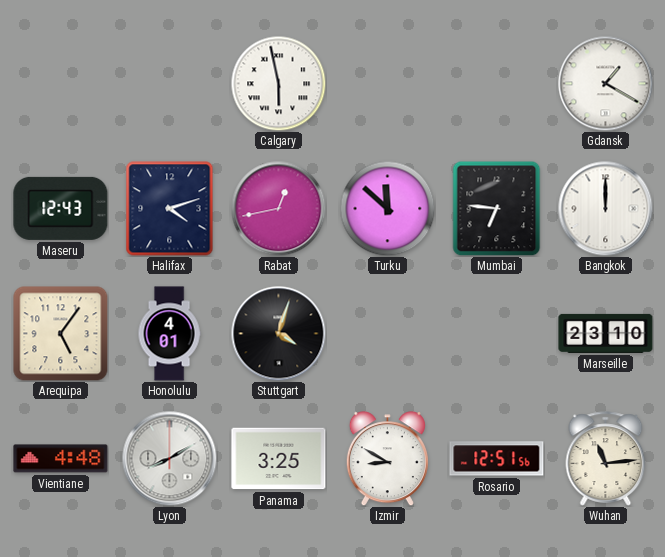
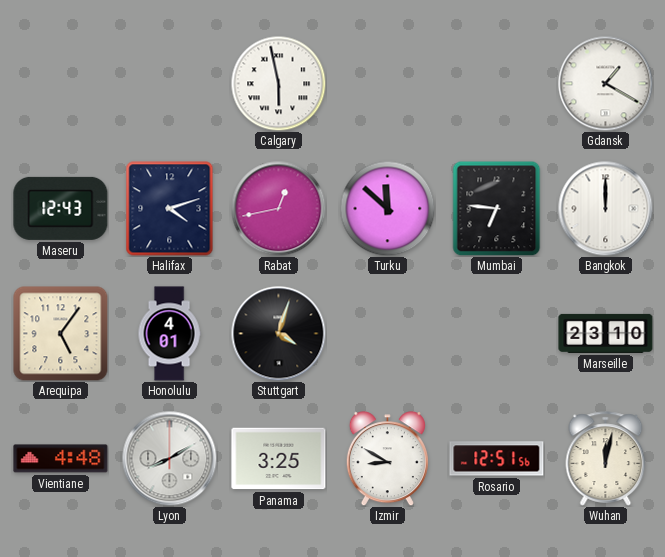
Wuhan: 11:14 -> 12:02
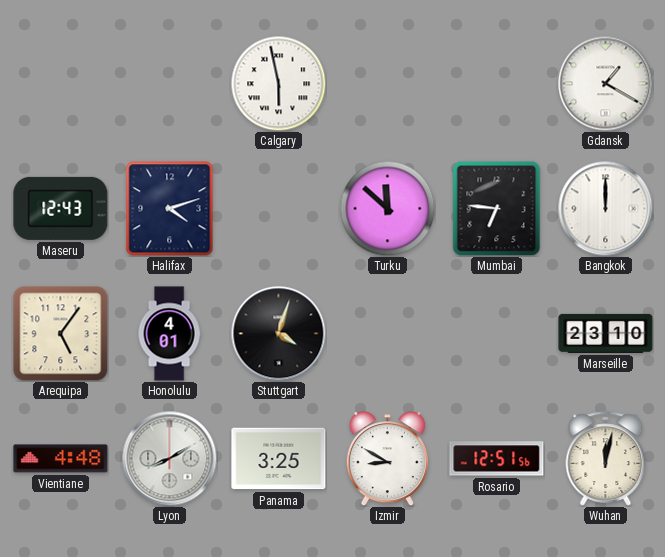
Rabat: 12:43 -> none
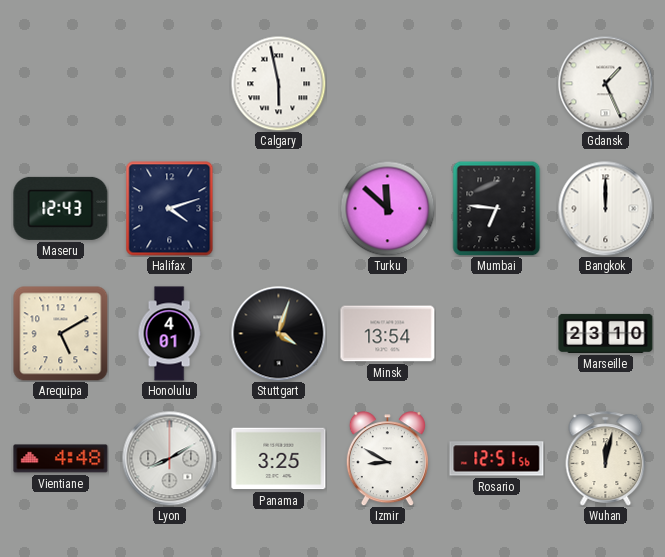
Gdansk: 1:20 -> 1:26
Arequipa: 5:06 -> 5:10
Minsk: none -> 13:54
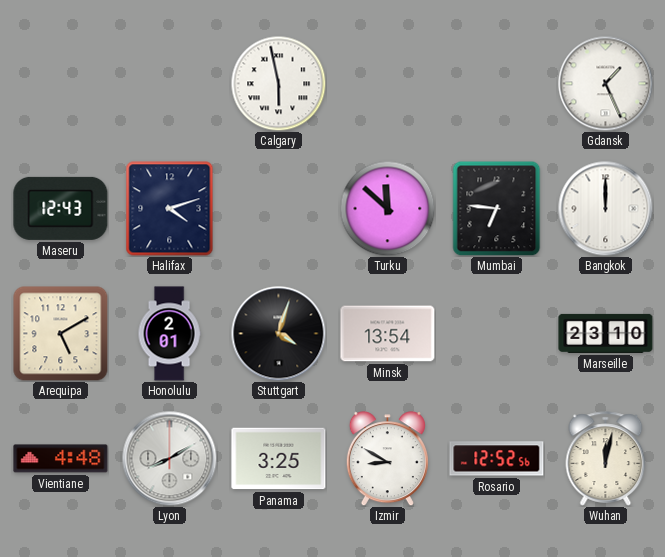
Honolulu: 4:01 -> 2:01
Rosario: 12:51 -> 12:52
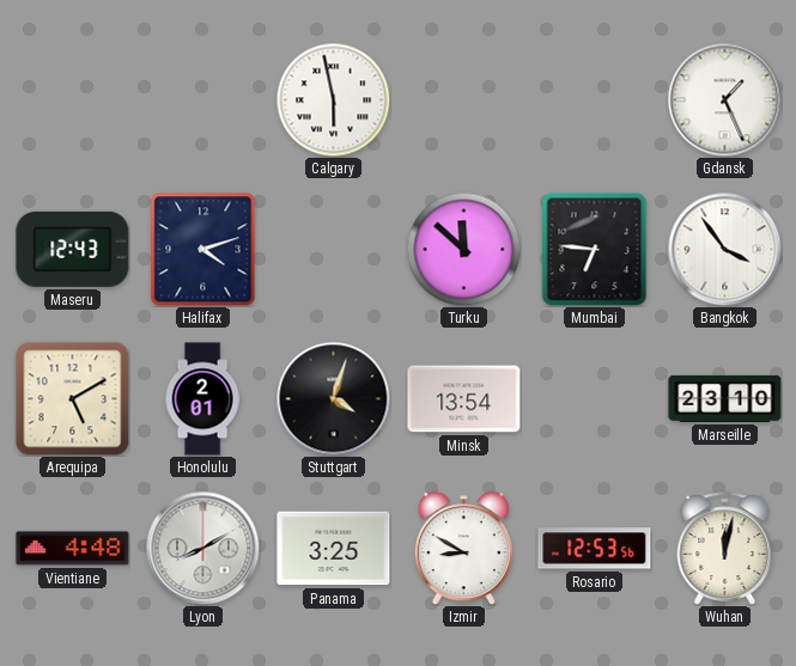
Bangkok: 12:00 -> 3:54
Rosario: 12:52 -> 12:53
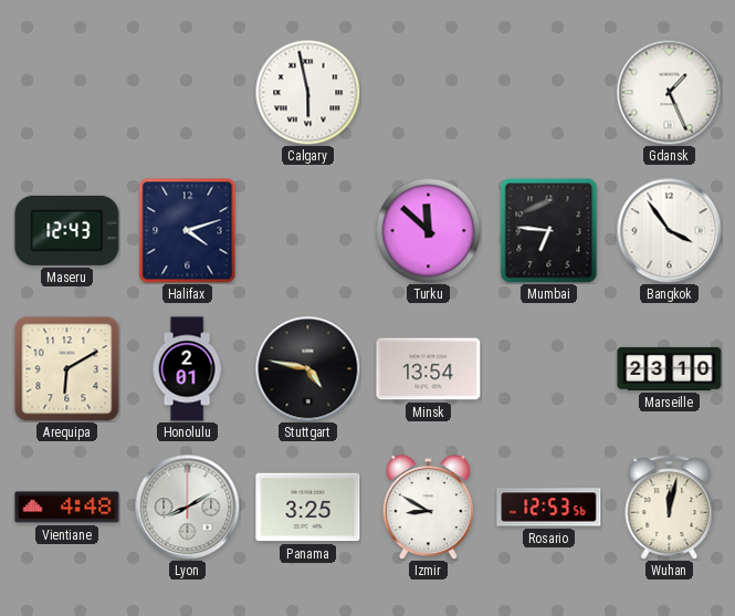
Arequipa: 5:10 -> 6:10
Stuttgart: 4:03 -> 4:47
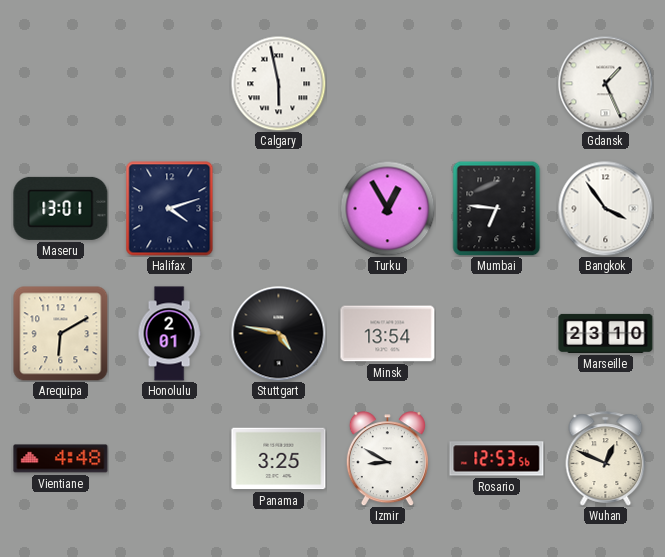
Maseru: 12:43 -> 13:01
Turku: 11:52 -> 12:55
Lyon: 8:10 -> none
Wuhan: 12:02 -> 12:49
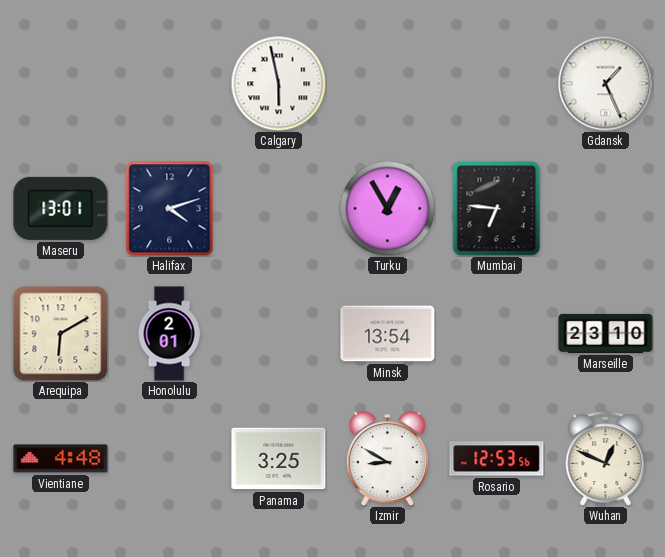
Bangkok: 3:54 -> none
Stuttgart: 4:47 -> none
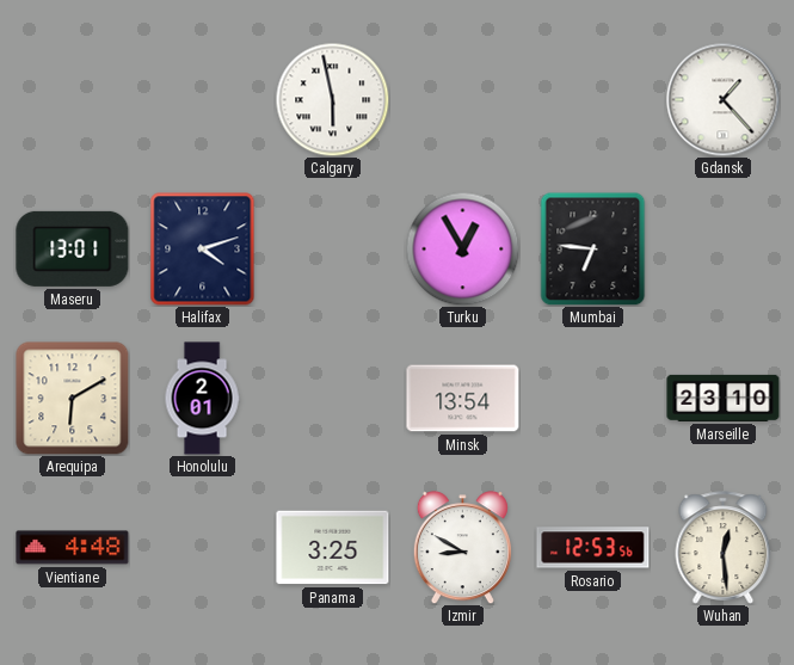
Gdansk: 1:26 -> 1:23
Wuhan: 12:49 -> 12:29
